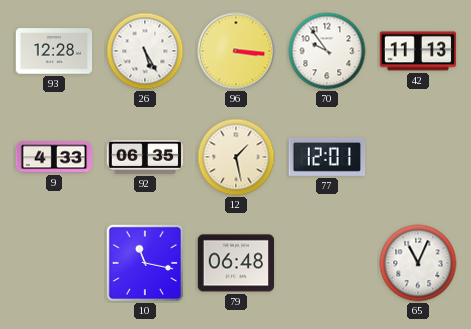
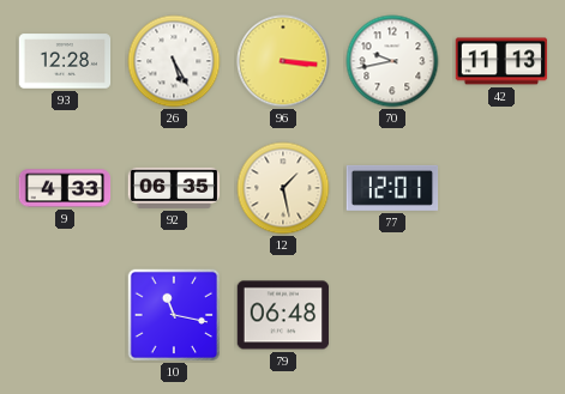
70: 9:54 -> 9:43
65: 11:04 -> none
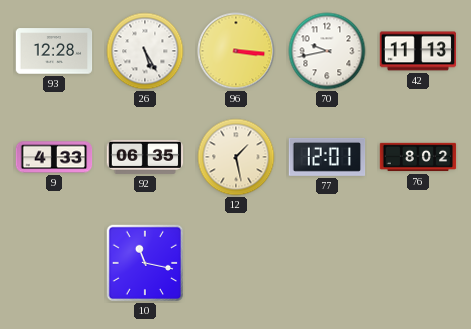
76: none -> 8:02
79: 06:48 -> none
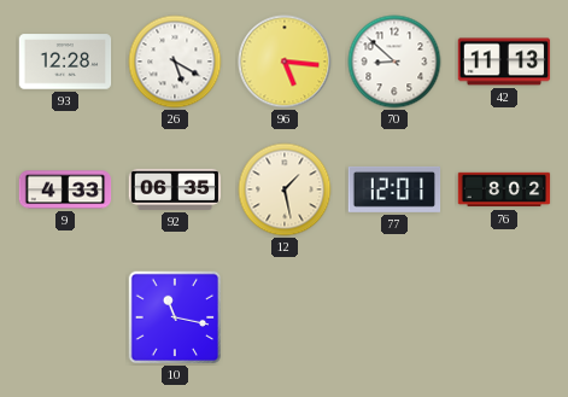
26: 5:25 -> 5:20
96: 3:16 -> 5:16
70: 9:43 -> 8:52
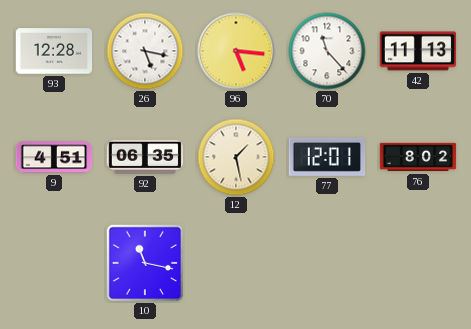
26: 5:20 -> 5:17
70: 8:52 -> 11:23
9: 4:33 -> 4:51
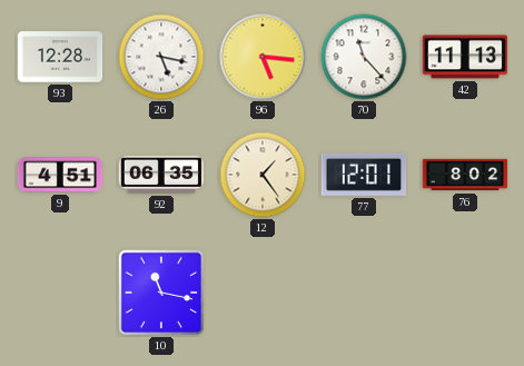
12: 1:28 -> 1:24
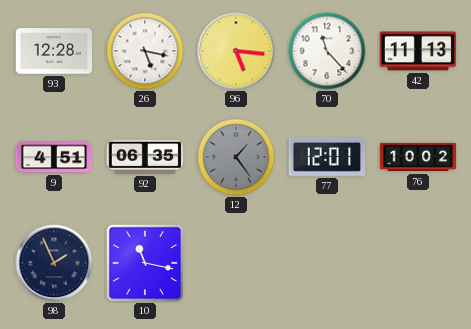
12 dial: cream -> grey
76: 8:02 -> 10:02
98: none -> 1:56
